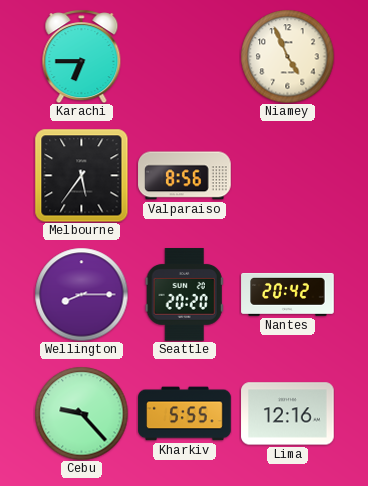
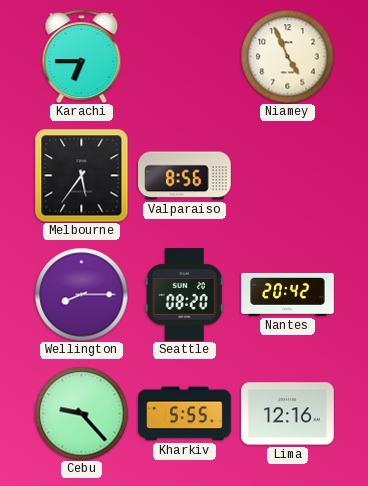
Seattle: 20:20 -> 08:20
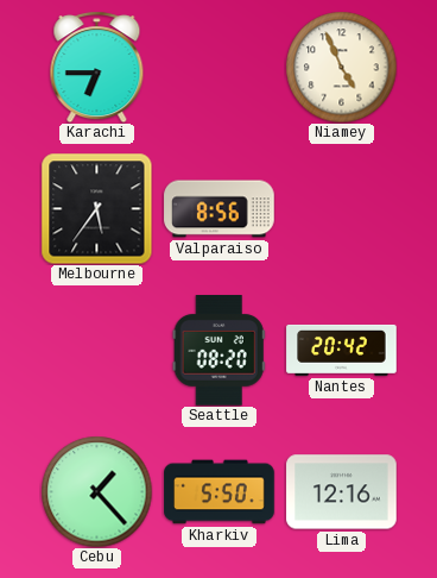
Wellington: 8:15 -> none
Cebu: 9:23 -> 1:23
Kharkiv: 5:55 -> 5:50
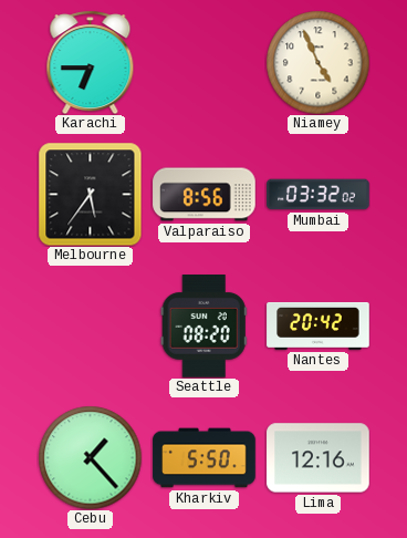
Mumbai: none -> 03:32
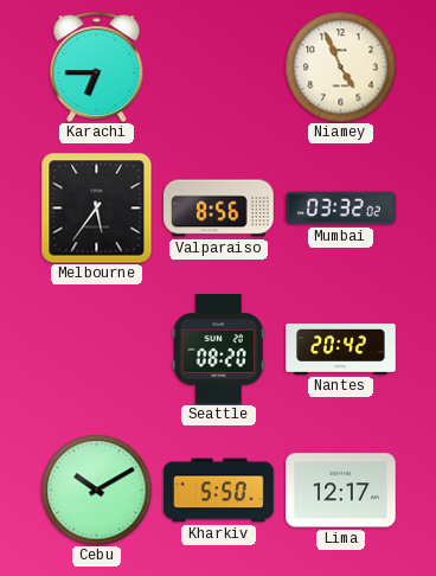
Cebu: 1:23 -> 10:10
Lima: 12:16 -> 12:17
